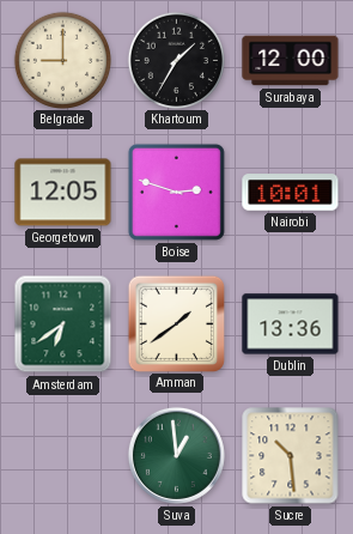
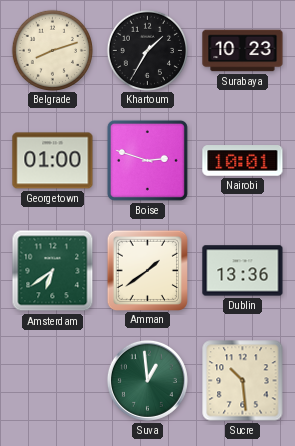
Belgrade: 9:00 -> 8:12
Surabaya: 12:00 -> 10:23
Georgetown: 12:05 -> 01:00
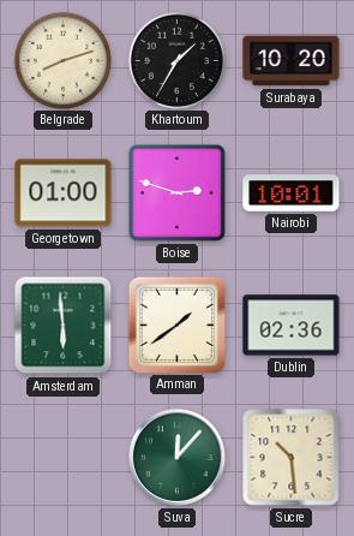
Surabaya: 10:23 -> 10:20
Amsterdam: 6:39 -> 5:59
Dublin: 13:36 -> 02:36
Suva: 12:59 -> 12:07
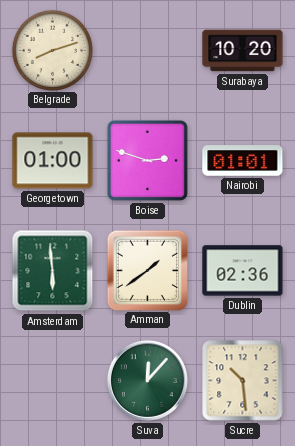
Khartoum: 1:35 -> none
Nairobi: 10:01 -> 01:01
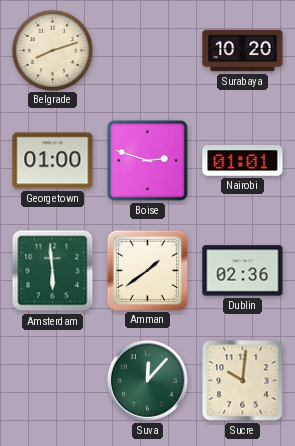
Sucre: 10:29 -> 10:01
